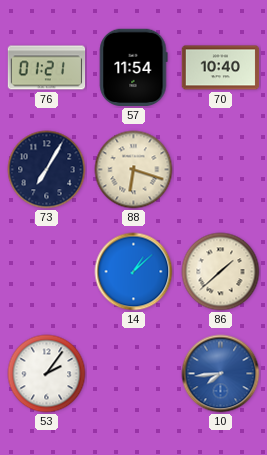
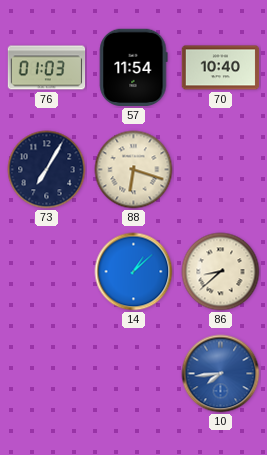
76: 01:21 -> 01:03
86: 1:38 -> 8:38
53: 2:06 -> none
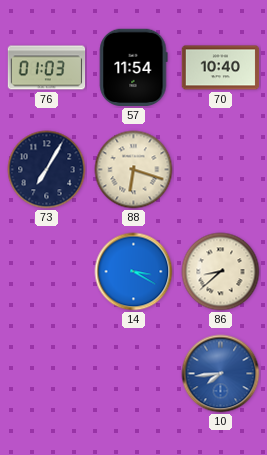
14: 1:08 -> 3:20
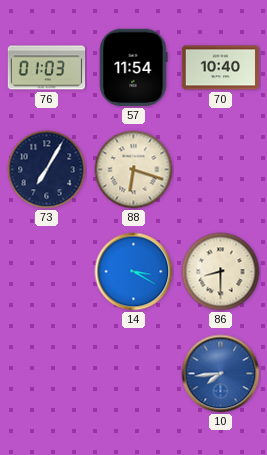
86: 8:38 -> 8:30
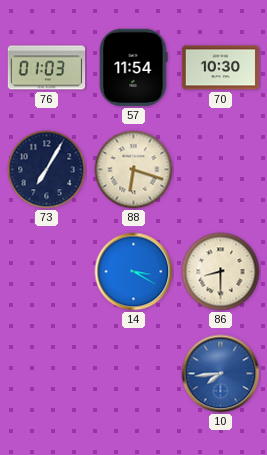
70: 10:40 -> 10:30
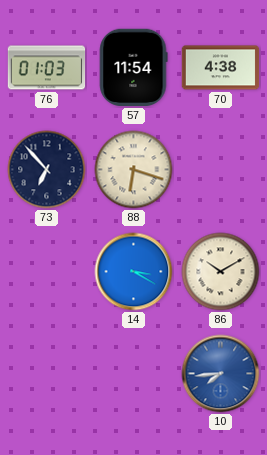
70: 10:30 -> 4:38
73: 7:05 -> 6:53
86: 8:30 -> 10:10
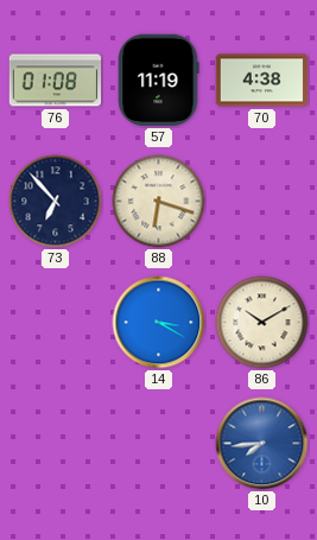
76: 01:03 -> 01:08
57: 11:54 -> 11:19
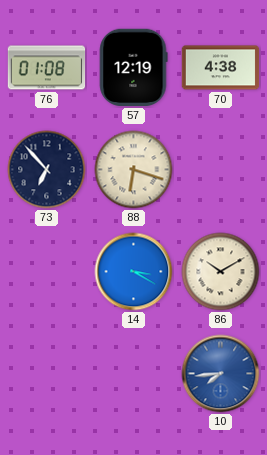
57: 11:19 -> 12:19
